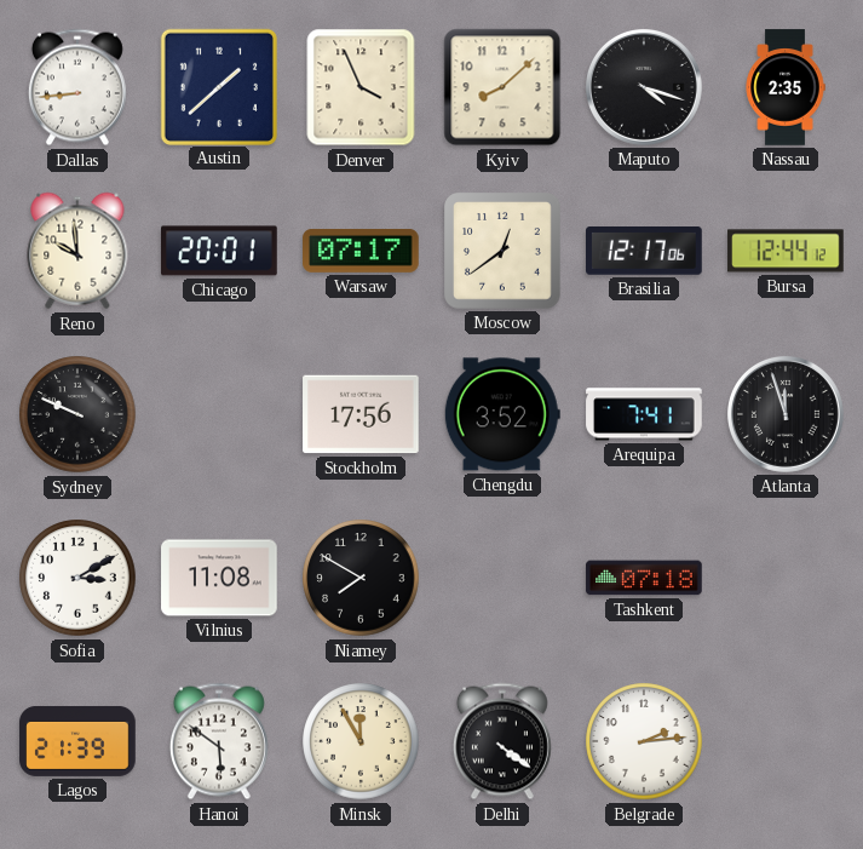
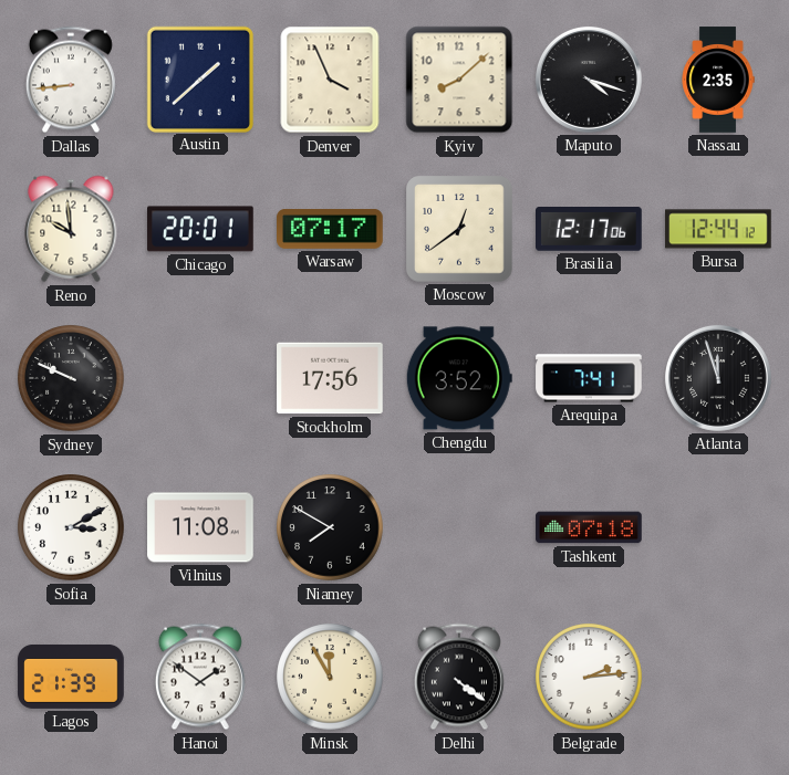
Hanoi: 5:51 -> 1:51
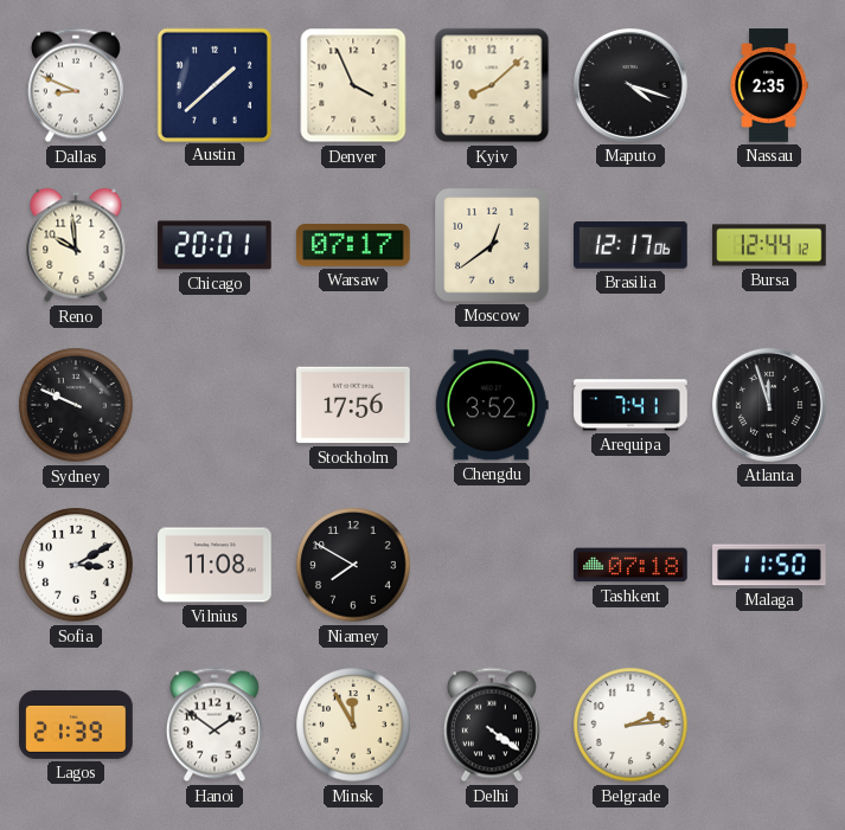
Dallas: 8:44 -> 8:49
Malaga: none -> 11:50
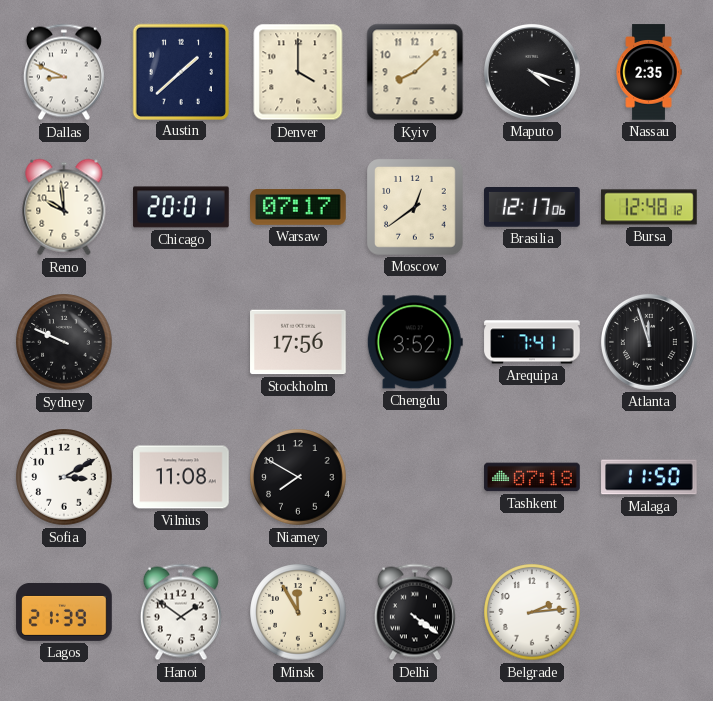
Denver: 3:56 -> 4:00
Bursa: 12:44 -> 12:48
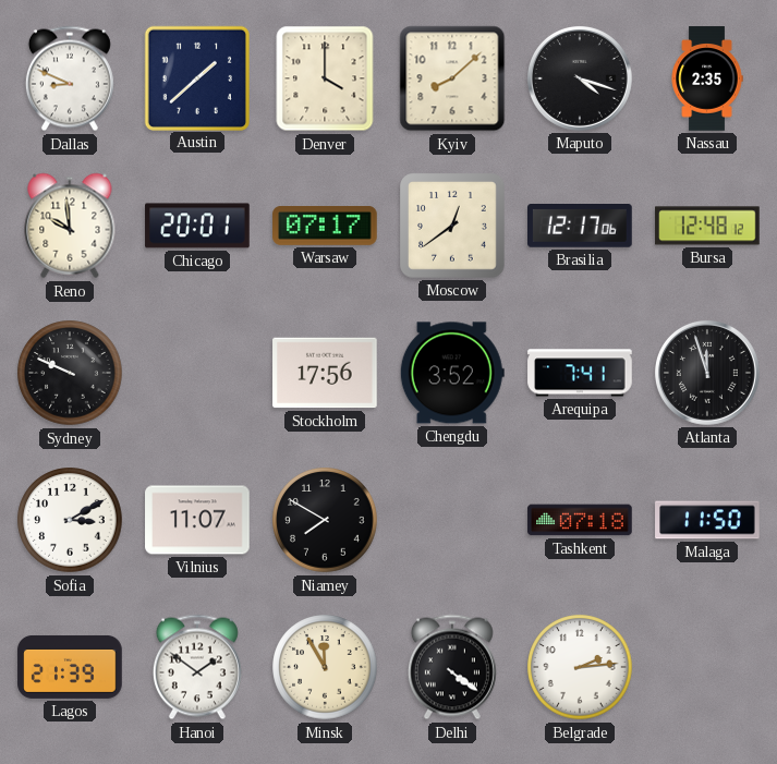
Vilnius: 11:08 -> 11:07
